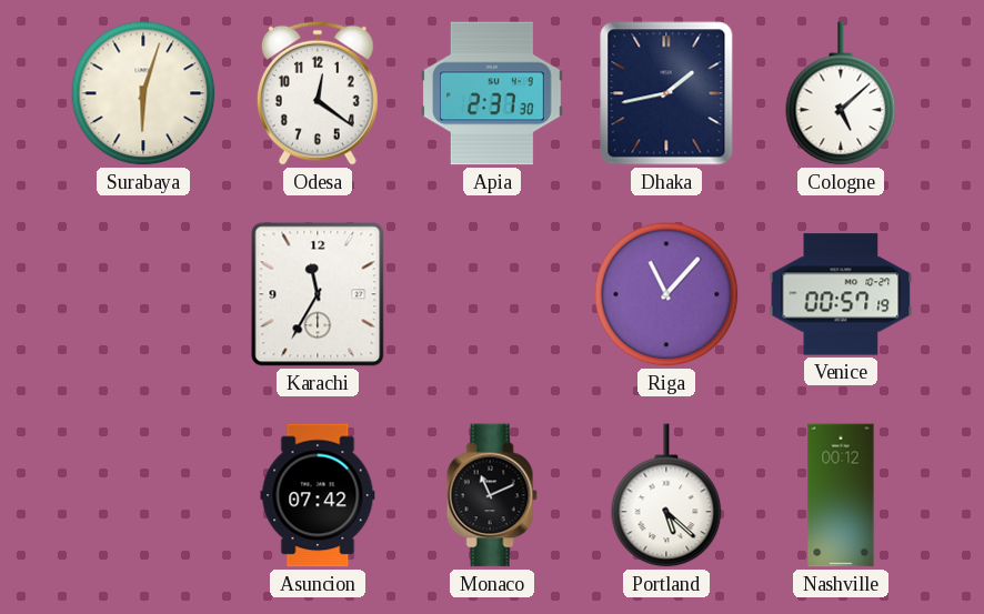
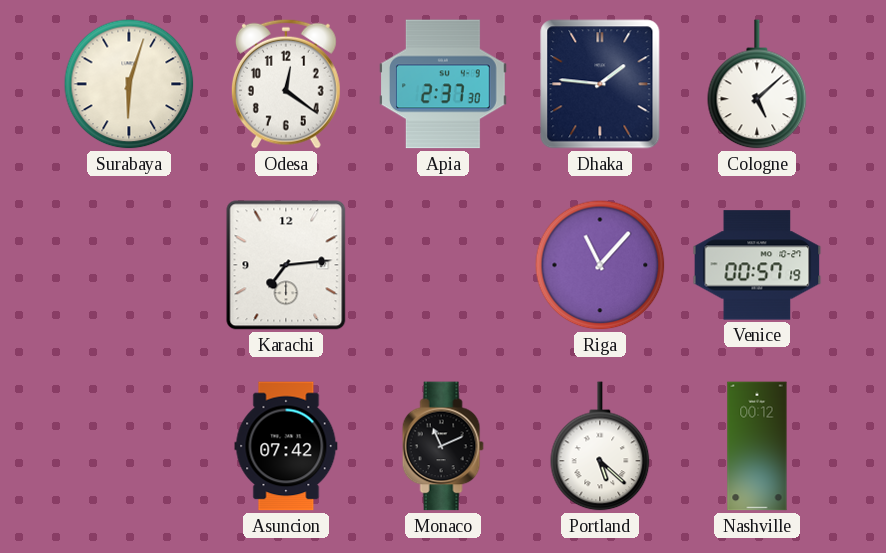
Dhaka: 1:43 -> 1:46
Karachi: 11:35 -> 7:14
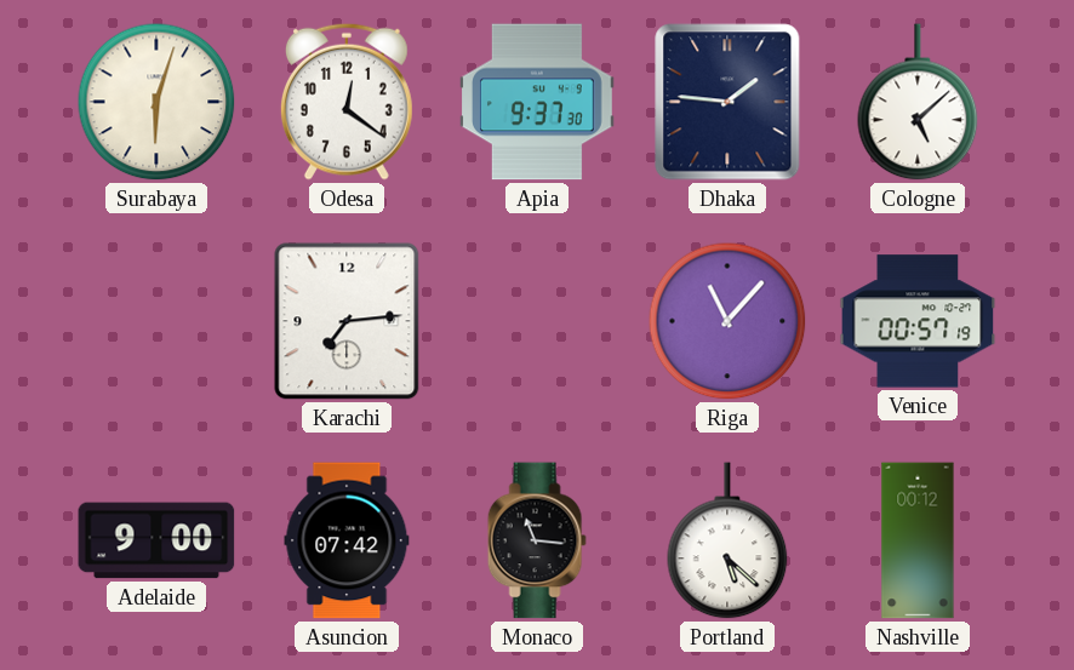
Apia: 2:37 -> 9:37
Adelaide: none -> 9:00
Monaco: 11:11 -> 11:16
